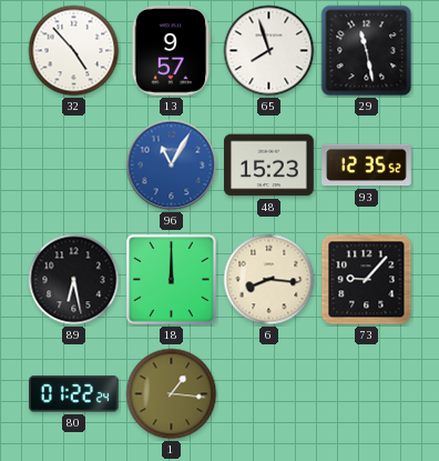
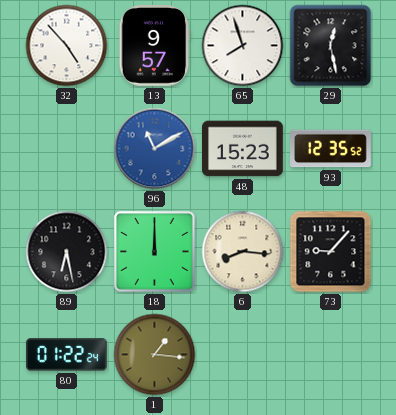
29: 11:28 -> 12:28
96: 11:05 -> 11:10
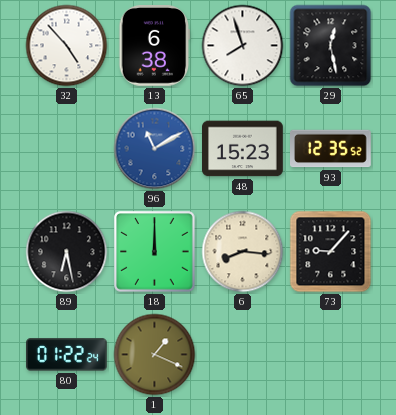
13: 9:57 -> 6:38
1: 1:16 -> 1:19
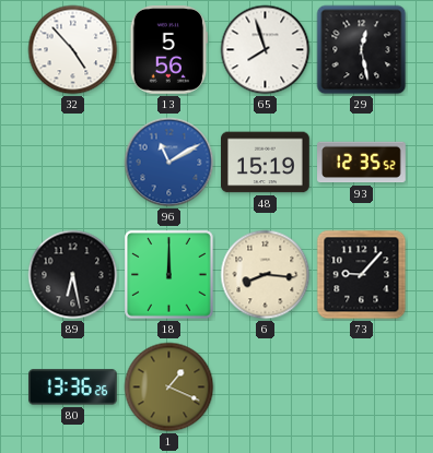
13: 6:38 -> 5:56
48: 15:23 -> 15:19
80: 01:22 -> 13:36
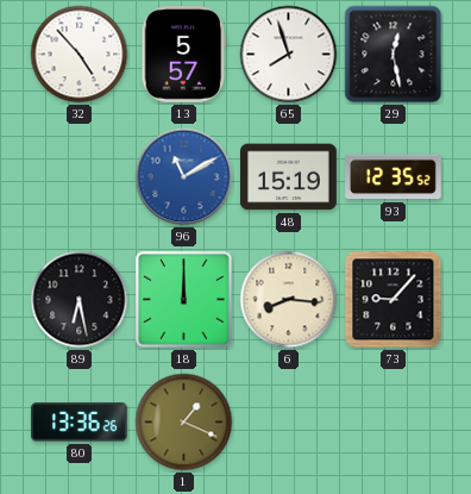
13: 5:56 -> 5:57
